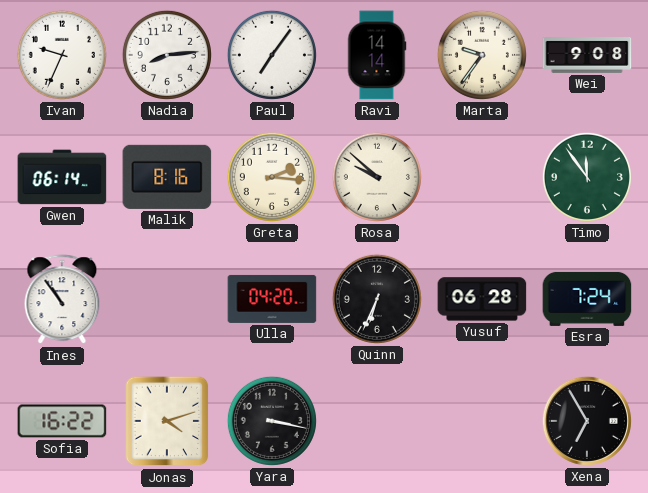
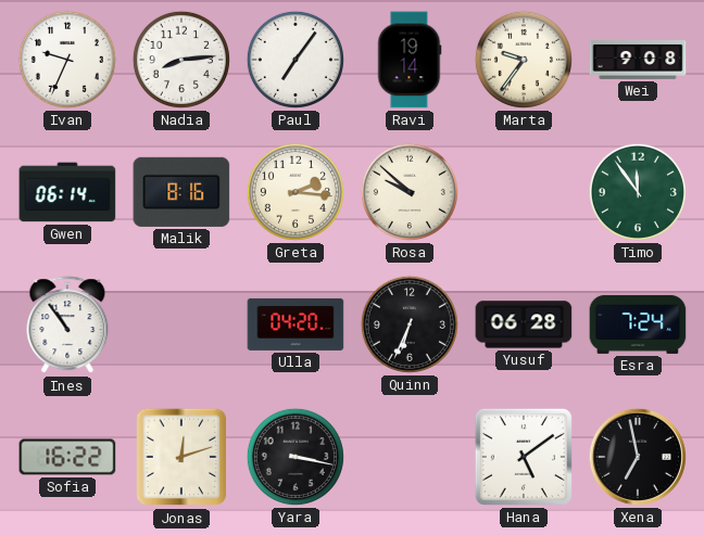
Ravi: 14:14 -> 19:14
Jonas: 4:12 -> 12:12
Hana: none -> 5:09
Xena: 6:55 -> 6:58
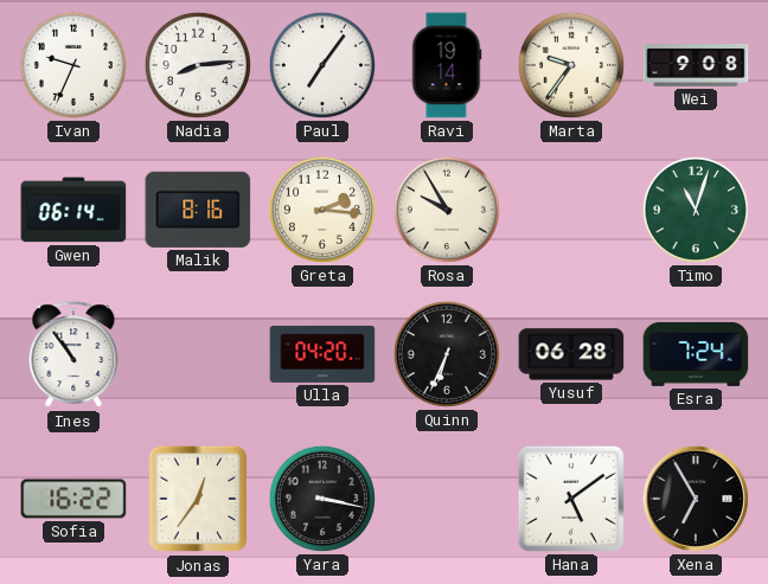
Rosa: 9:52 -> 9:55
Timo: 11:54 -> 11:03
Jonas: 12:12 -> 12:36
Xena: 6:58 -> 6:55
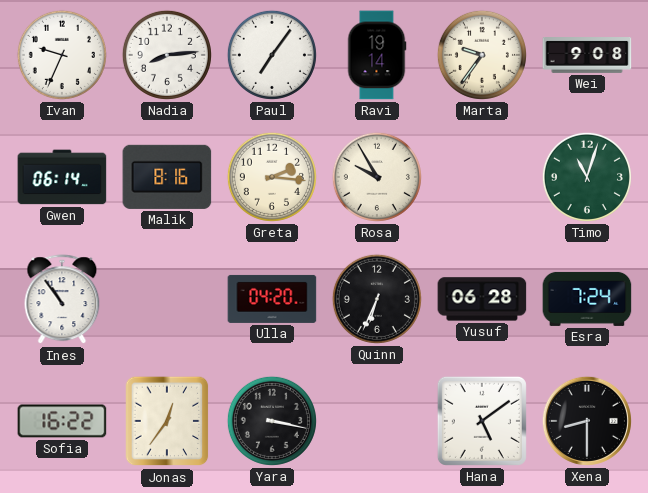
Xena: 6:55 -> 8:30
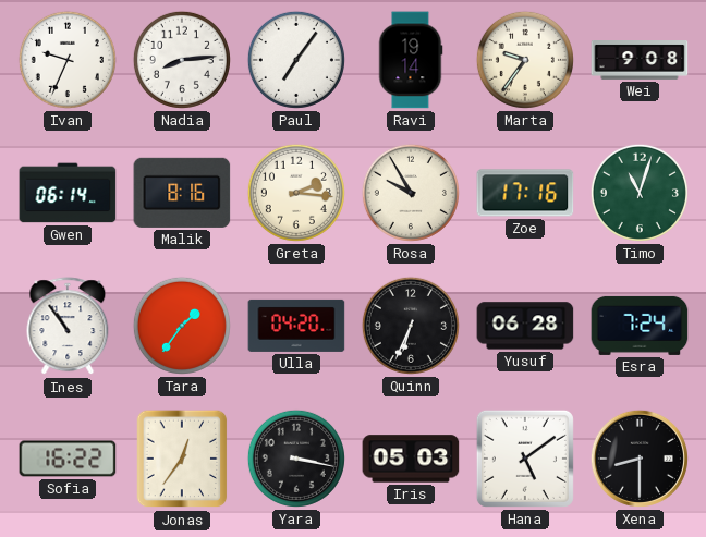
Zoe: none -> 17:16
Tara: none -> 1:36
Iris: none -> 05:03
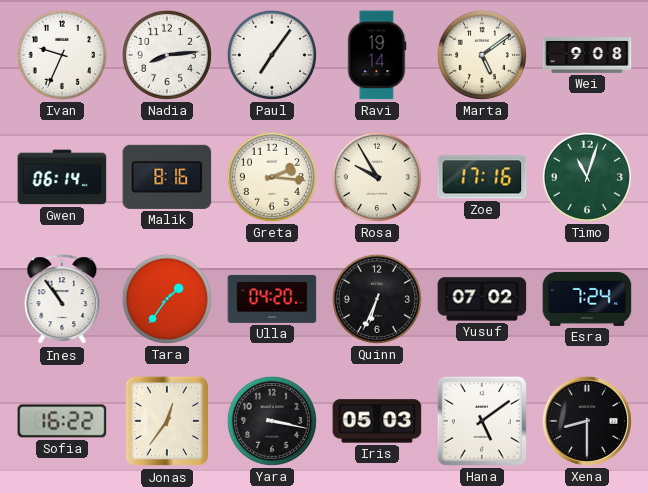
Marta: 9:36 -> 5:09
Yusuf: 06:28 -> 07:02
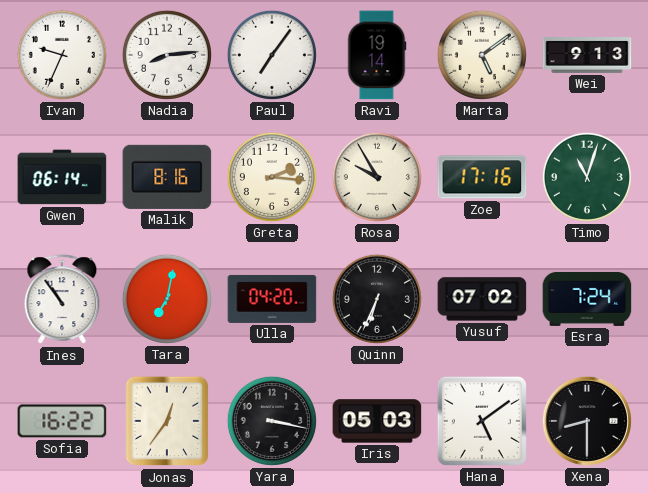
Wei: 9:08 -> 9:13
Tara: 1:36 -> 7:02
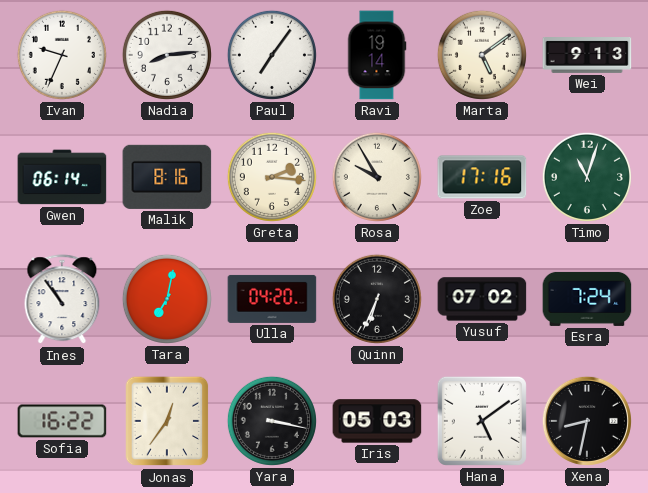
Xena: 8:30 -> 8:32
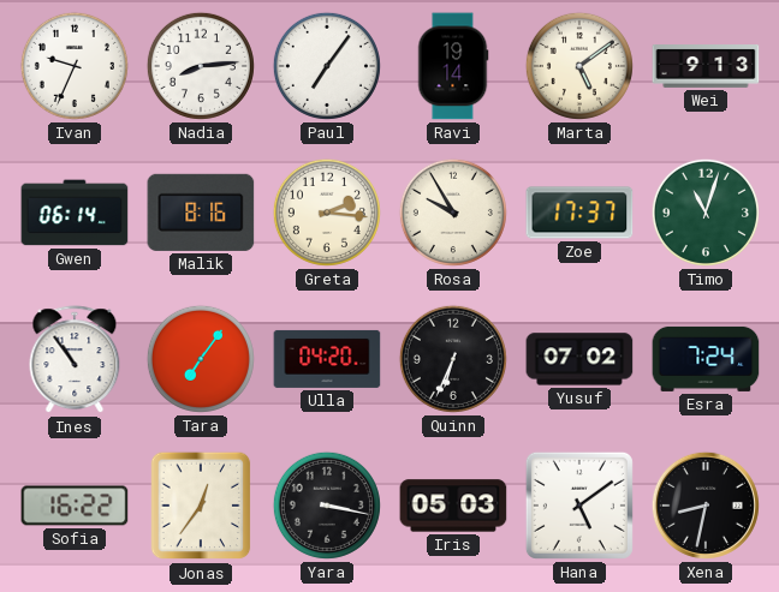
Zoe: 17:16 -> 17:37
Tara: 7:02 -> 7:06
